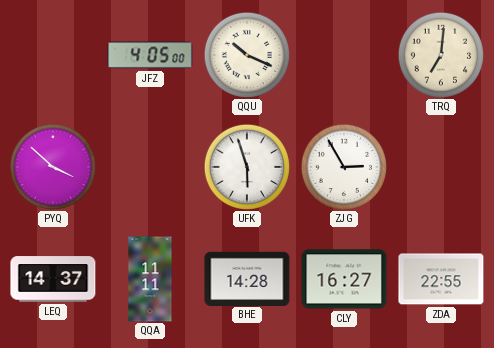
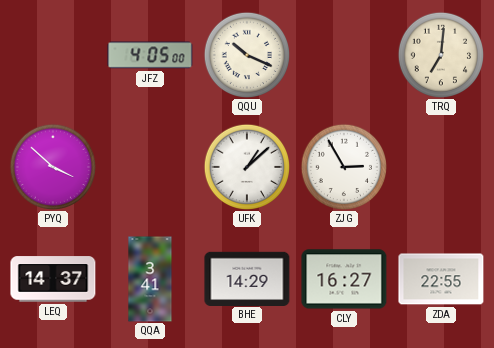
UFK: 5:57 -> 1:08
QQA: 11:11 -> 3:41
BHE: 14:28 -> 14:29
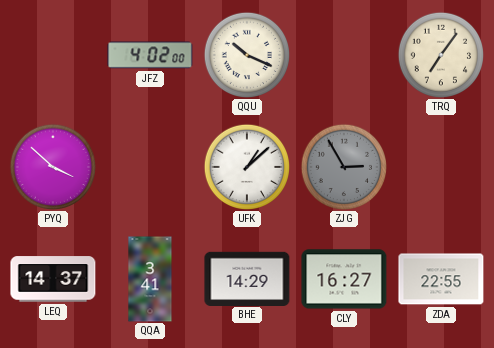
JFZ: 4:05 -> 4:02
TRQ: 7:01 -> 7:06
ZJG dial: white -> grey
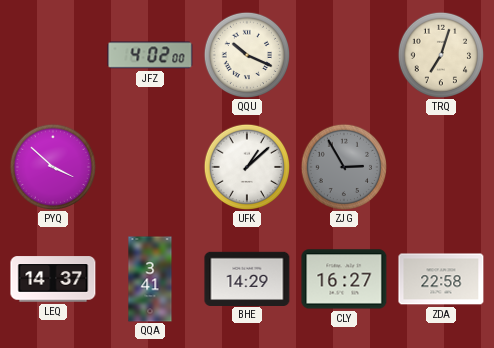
TRQ: 7:06 -> 7:03
ZDA: 22:55 -> 22:58
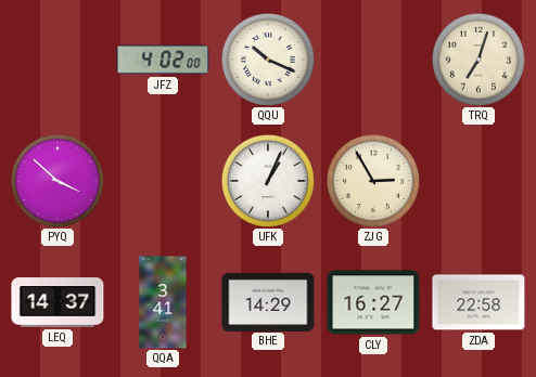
UFK: 1:08 -> 1:04
ZJG dial: grey -> cream
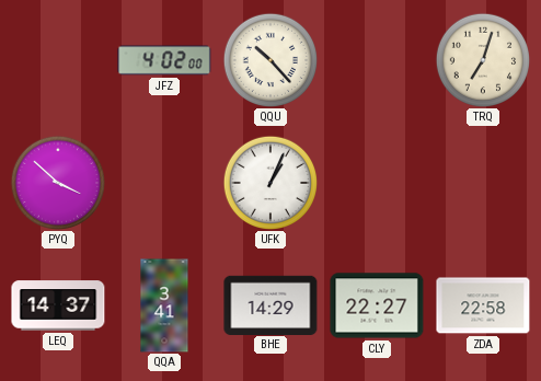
QQU: 10:19 -> 10:23
ZJG: 2:55 -> none
CLY: 16:27 -> 22:27
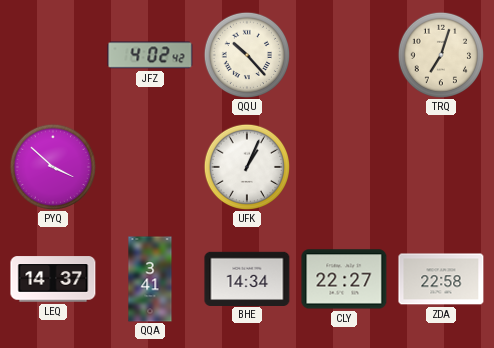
JFZ: 4:02:00 -> 4:02:42
BHE: 14:29 -> 14:34
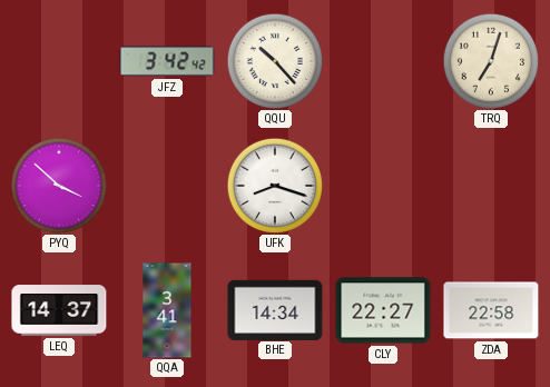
JFZ: 4:02 -> 3:42
UFK: 1:04 -> 8:18
